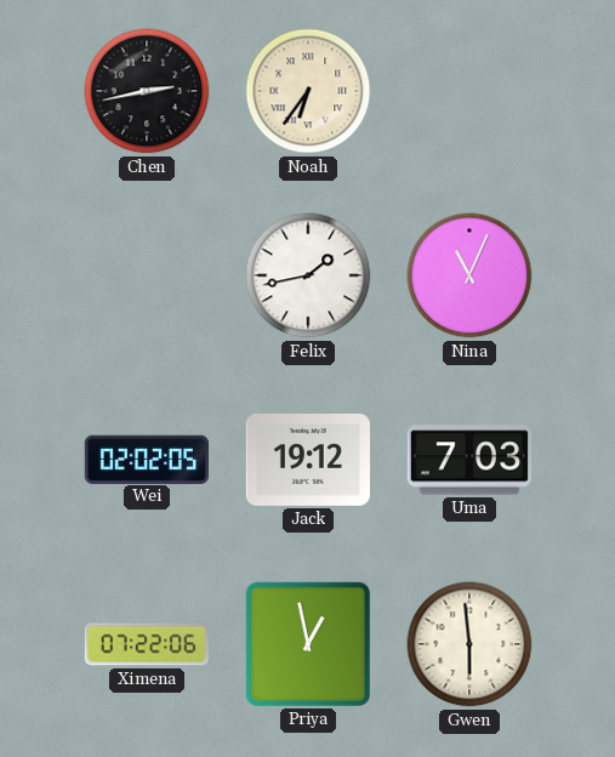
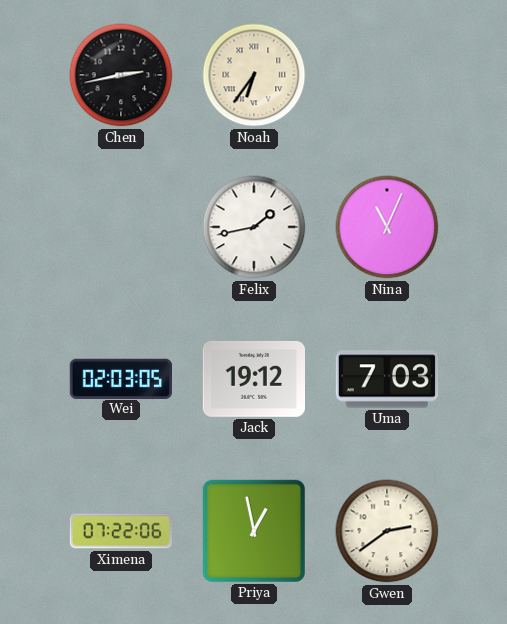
Wei: 02:02 -> 02:03
Gwen: 5:59 -> 2:39
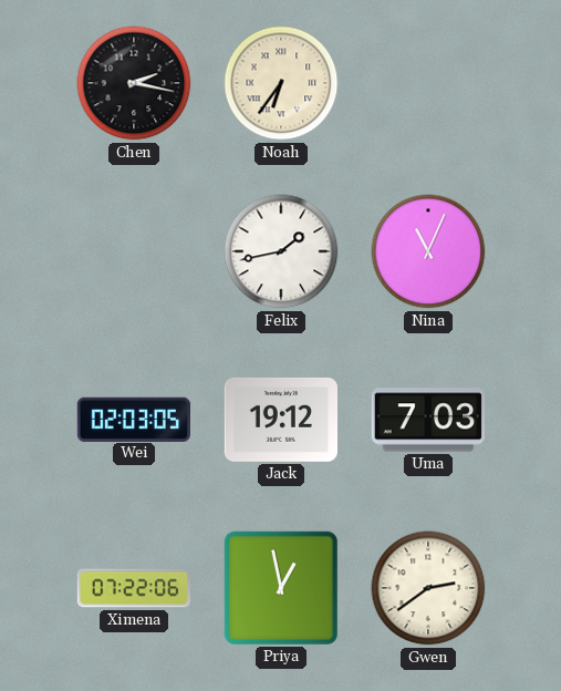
Chen: 2:43 -> 2:17
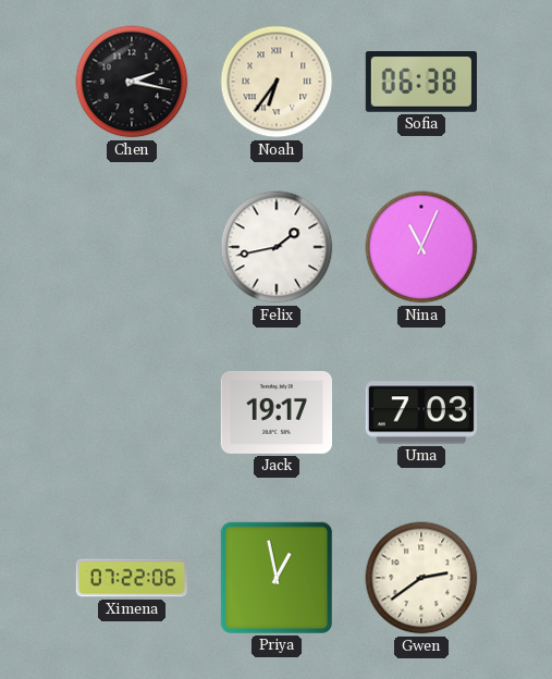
Sofia: none -> 06:38
Wei: 02:03 -> none
Jack: 19:12 -> 19:17
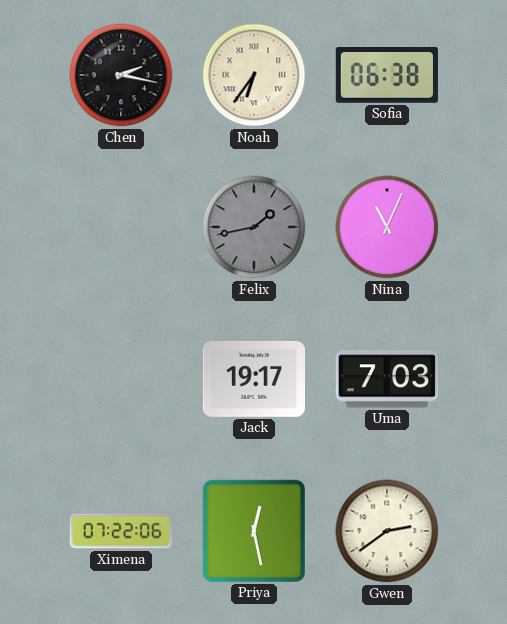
Felix dial: white -> grey
Priya: 12:58 -> 12:28
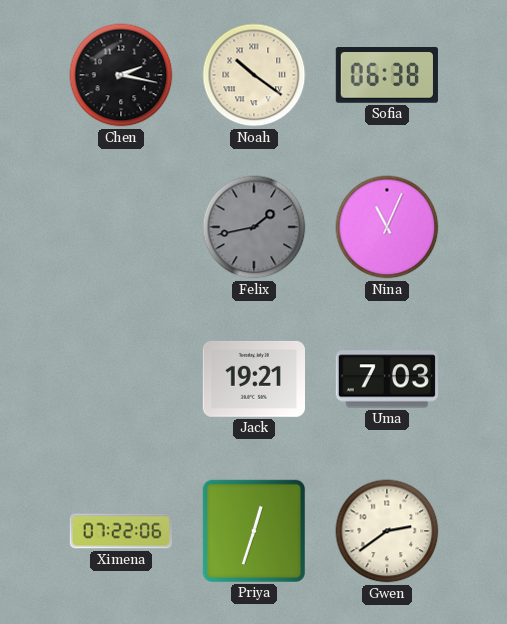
Noah: 6:36 -> 10:21
Jack: 19:17 -> 19:21
Priya: 12:28 -> 12:33
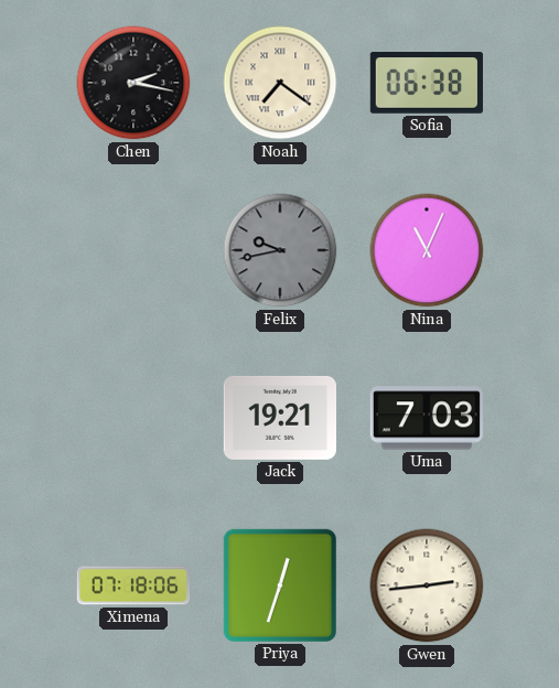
Noah: 10:21 -> 7:21
Felix: 1:43 -> 9:43
Ximena: 07:22 -> 07:18
Gwen: 2:39 -> 2:44
